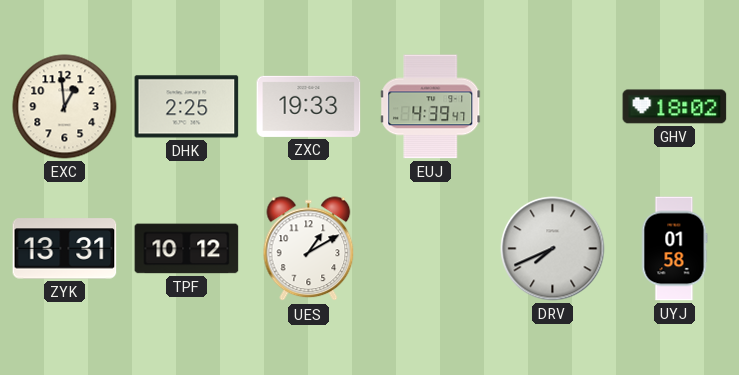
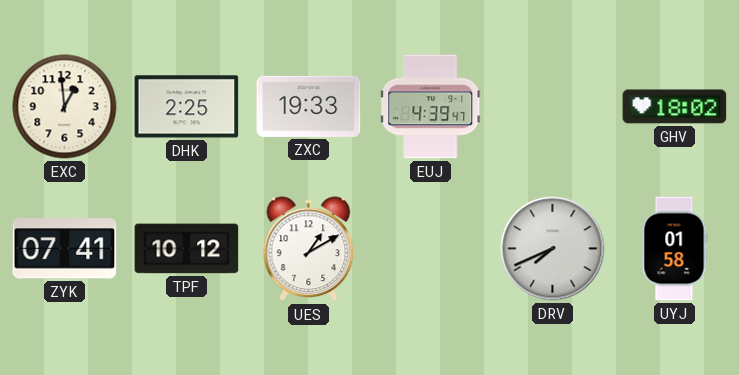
ZYK: 13:31 -> 07:41
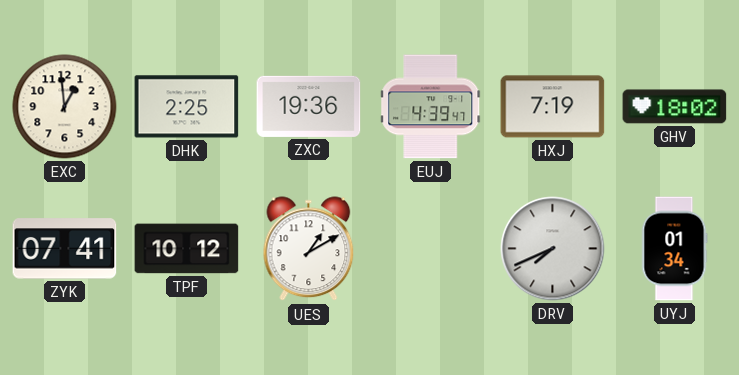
ZXC: 19:33 -> 19:36
HXJ: none -> 7:19
UYJ: 01:58 -> 01:34
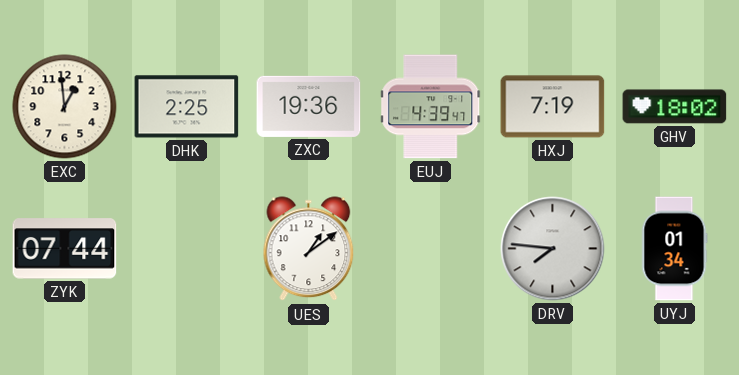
ZYK: 07:41 -> 07:44
TPF: 10:12 -> none
UES: 1:10 -> 1:09
DRV: 7:41 -> 7:46
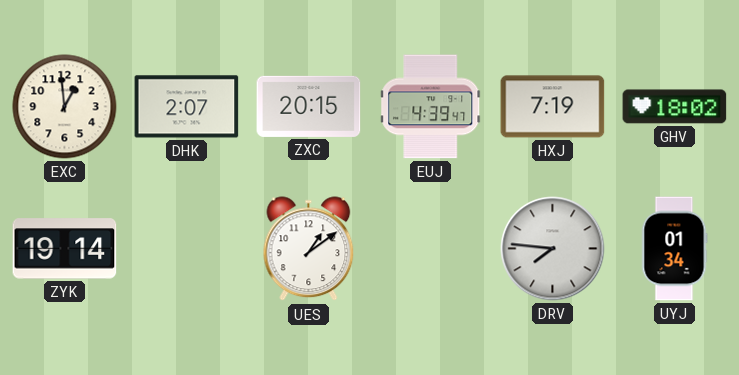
DHK: 2:25 -> 2:07
ZXC: 19:36 -> 20:15
ZYK: 07:44 -> 19:14
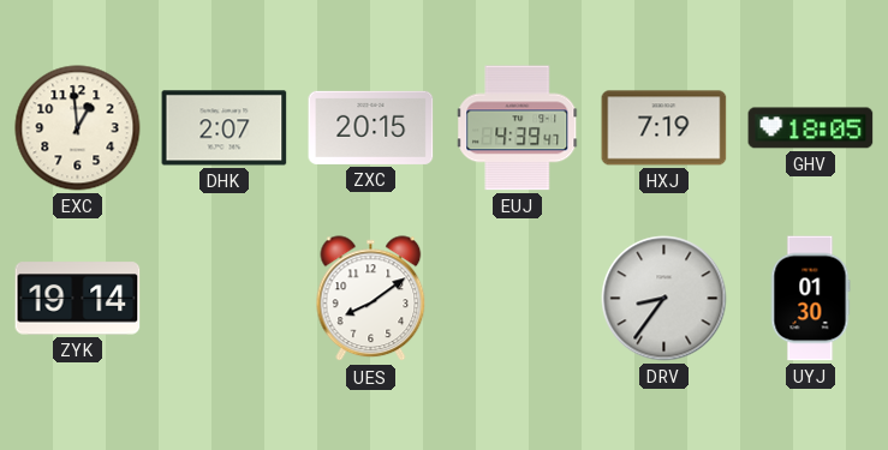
GHV: 18:02 -> 18:05
UES: 1:09 -> 8:09
DRV: 7:46 -> 8:36
UYJ: 01:34 -> 01:30
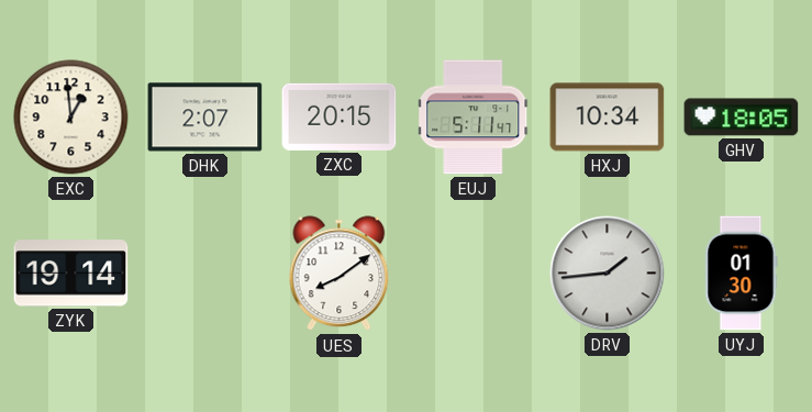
EUJ: 4:39 -> 5:11
HXJ: 7:19 -> 10:34
DRV: 8:36 -> 1:44
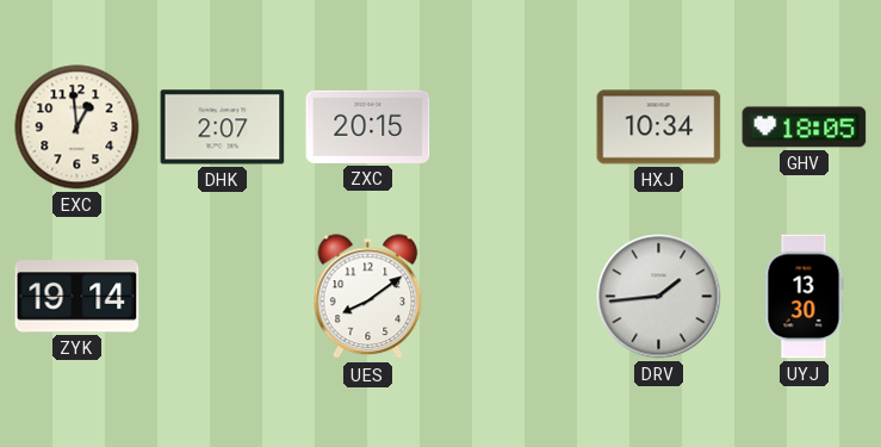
EUJ: 5:11 -> none
UYJ: 01:30 -> 13:30
